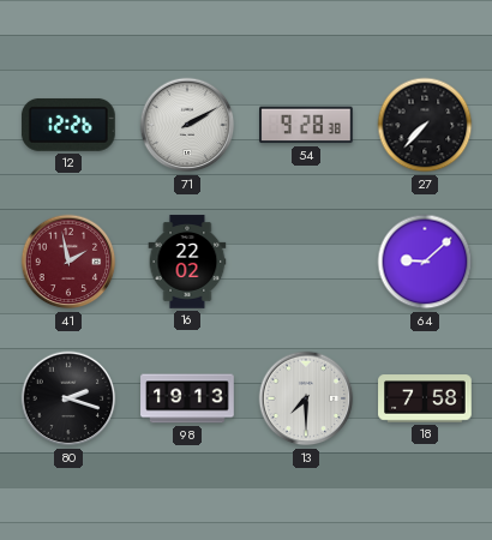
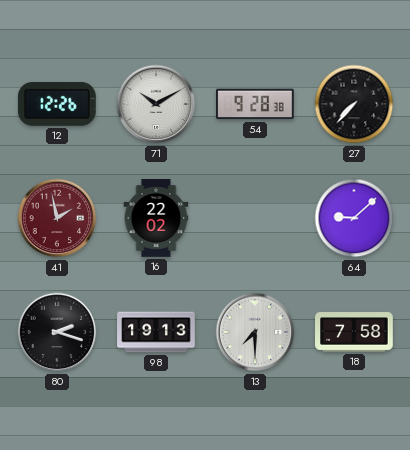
71: 2:10 -> 10:10
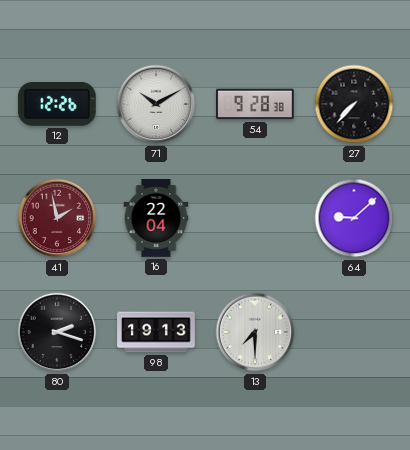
16: 22:02 -> 22:04
18: 7:58 -> none
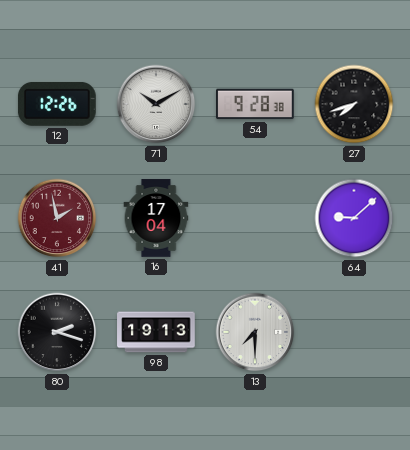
27: 7:37 -> 7:42
16: 22:04 -> 17:04
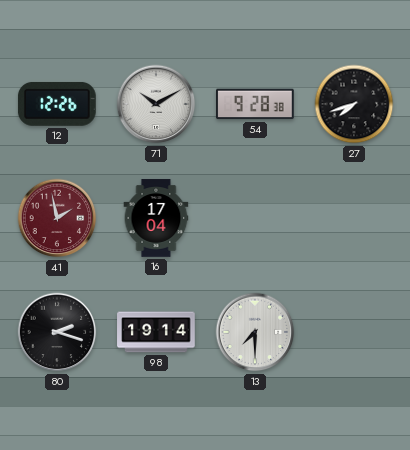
64: 9:08 -> none
98: 19:13 -> 19:14
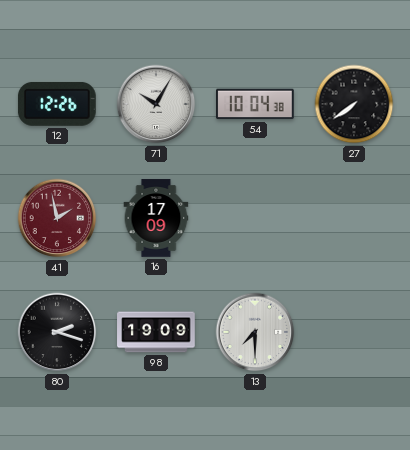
71: 10:10 -> 10:05
54: 9:28 -> 10:04
27: 7:42 -> 7:39
16: 17:04 -> 17:09
98: 19:14 -> 19:09
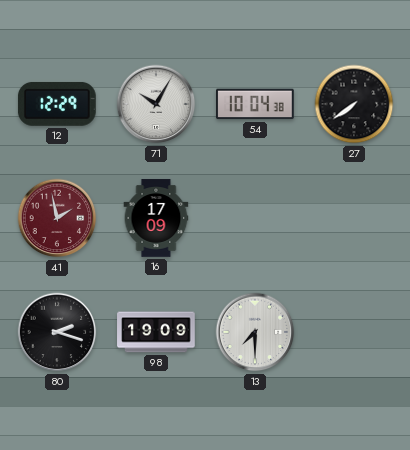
12: 12:26 -> 12:29
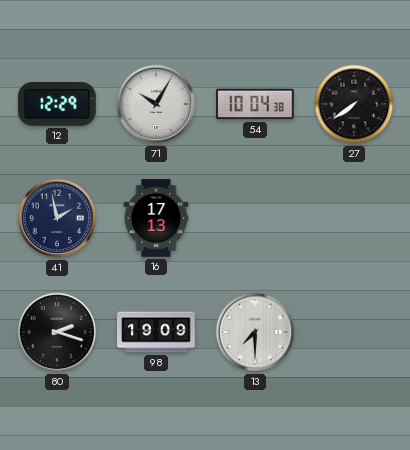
41 dial: burgundy -> navy
16: 17:09 -> 17:13
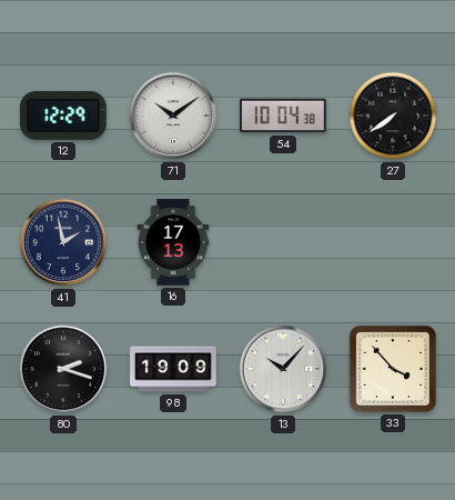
71: 10:05 -> 10:09
13: 7:30 -> 10:07
33: none -> 3:53
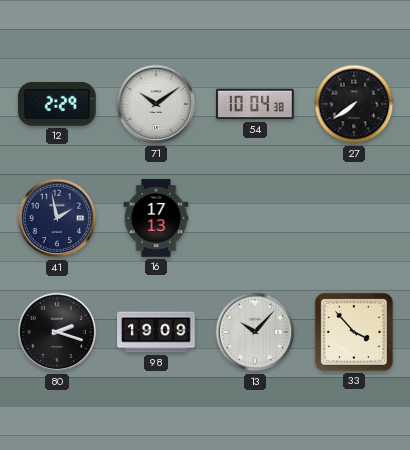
12: 12:29 -> 2:29
